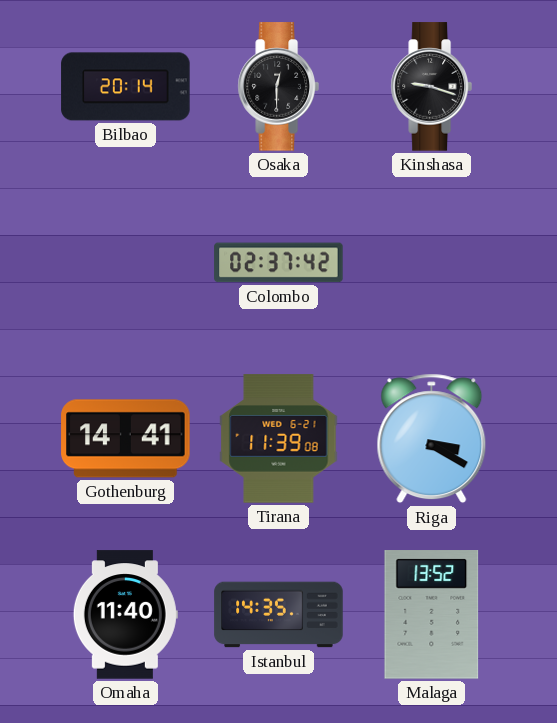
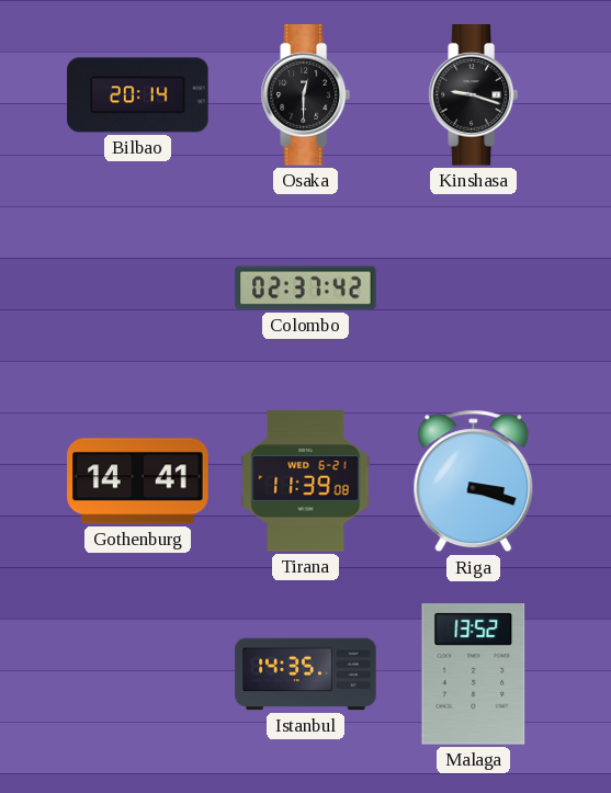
Riga: 3:20 -> 3:18
Omaha: 11:40 -> none
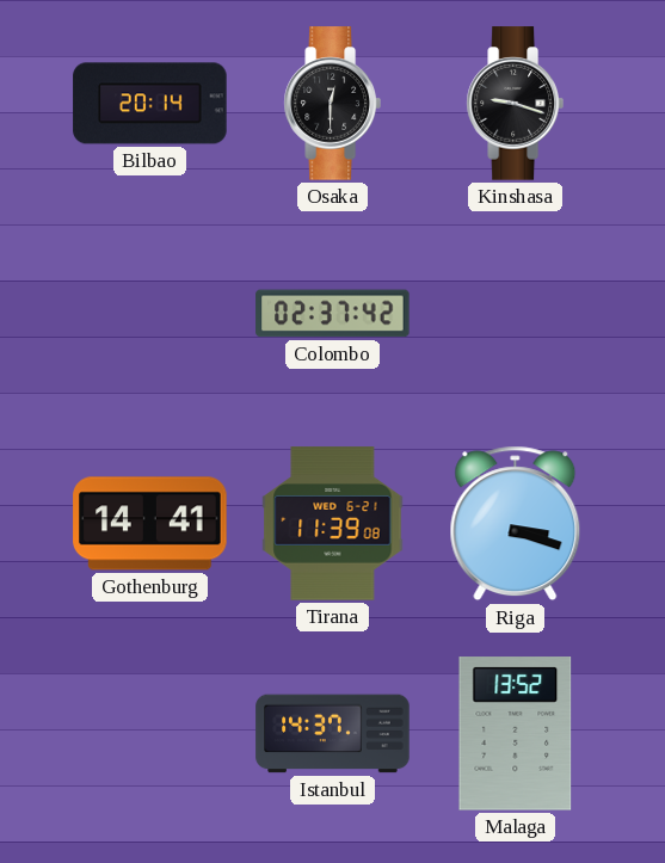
Istanbul: 14:35 -> 14:37
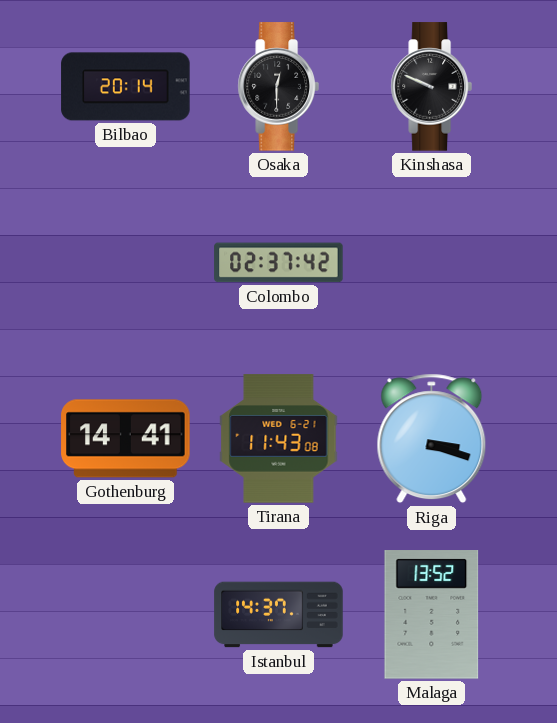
Kinshasa: 9:18 -> 9:49
Tirana: 11:39 -> 11:43
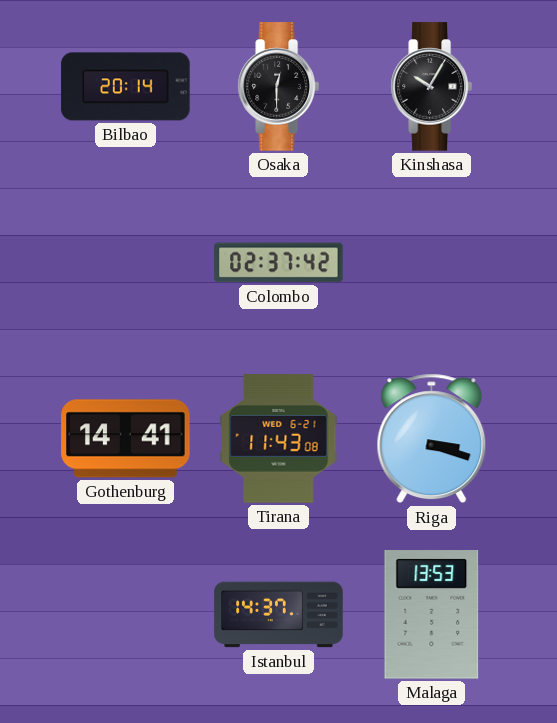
Kinshasa: 9:49 -> 10:05
Malaga: 13:52 -> 13:53
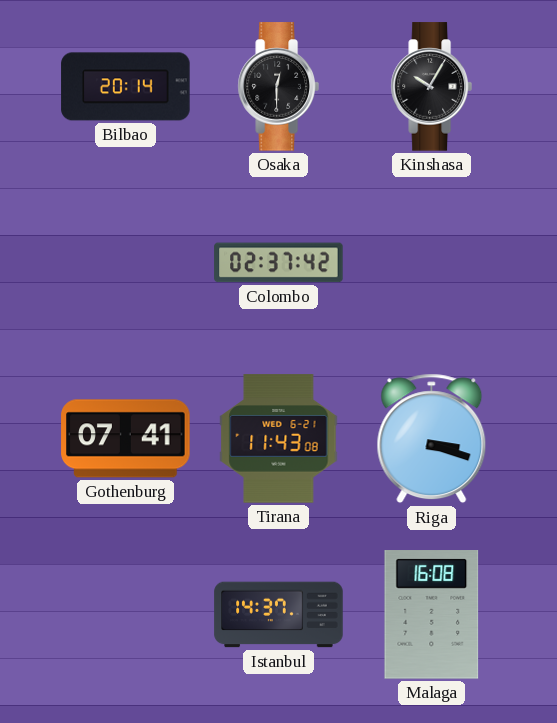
Gothenburg: 14:41 -> 07:41
Malaga: 13:53 -> 16:08
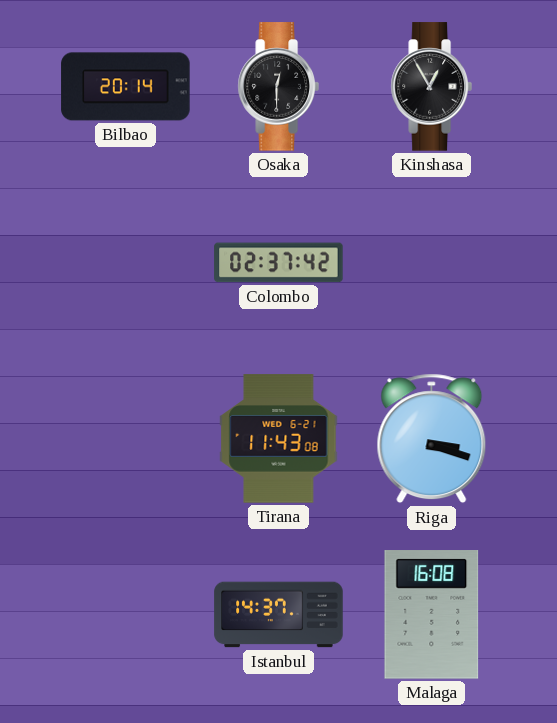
Kinshasa: 10:05 -> 12:55
Gothenburg: 07:41 -> none
